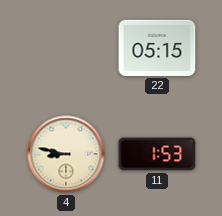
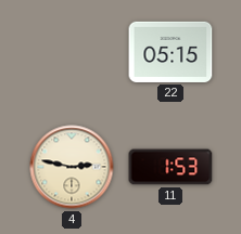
4: 8:47 -> 2:47
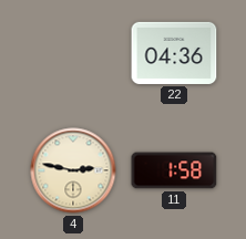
22: 05:15 -> 04:36
11: 1:53 -> 1:58
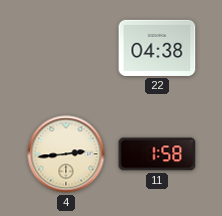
22: 04:36 -> 04:38
4: 2:47 -> 2:44
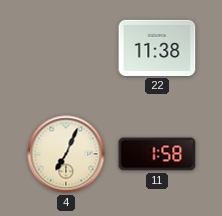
22: 04:38 -> 11:38
4: 2:44 -> 7:04
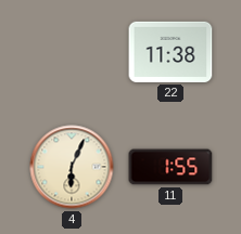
4: 7:04 -> 6:04
11: 1:58 -> 1:55
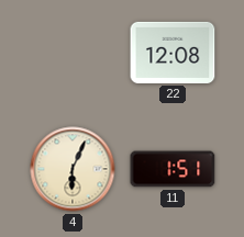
22: 11:38 -> 12:08
11: 1:55 -> 1:51
